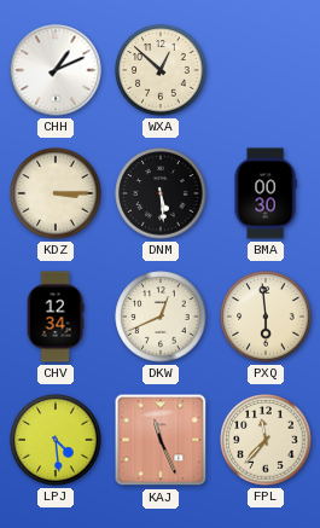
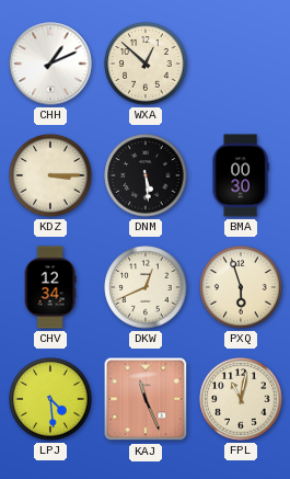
PXQ: 5:59 -> 5:57
FPL: 11:37 -> 11:02
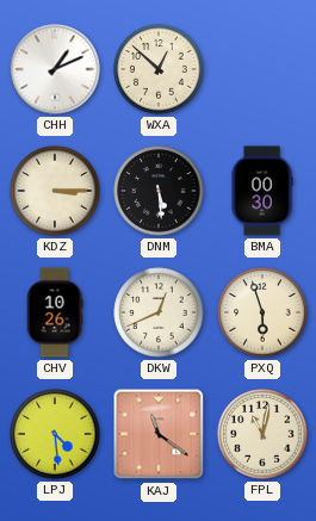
CHV: 12:34 -> 10:26
KAJ: 11:26 -> 11:21
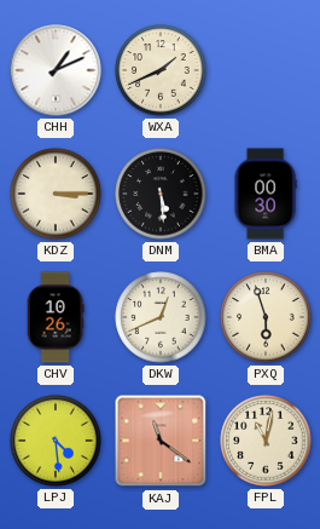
WXA: 12:52 -> 1:41
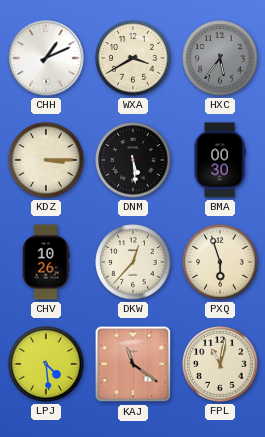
WXA: 1:41 -> 3:40
HXC: none -> 5:36
DKW: 12:41 -> 12:37
